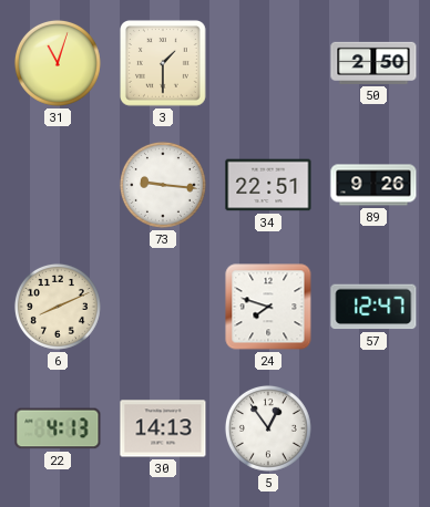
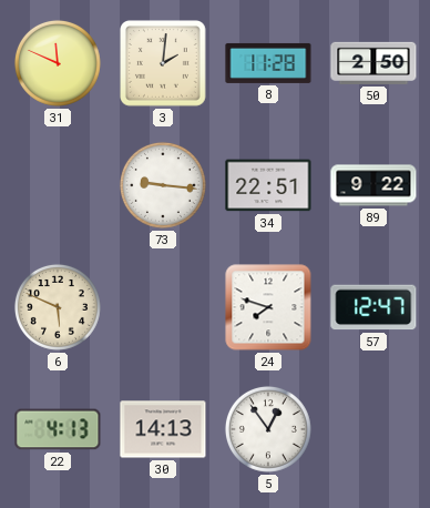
31: 11:03 -> 11:49
3: 1:30 -> 2:01
8: none -> 11:28
89: 9:26 -> 9:22
6: 8:11 -> 5:49
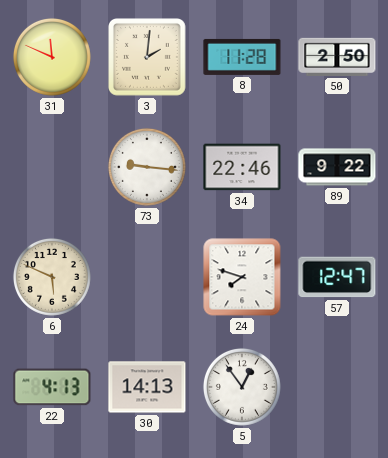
34: 22:51 -> 22:46
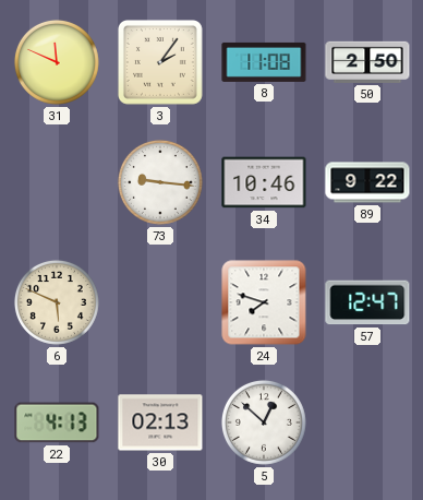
3: 2:01 -> 2:06
8: 11:28 -> 11:08
34: 22:46 -> 10:46
30: 14:13 -> 02:13
5: 12:54 -> 12:52
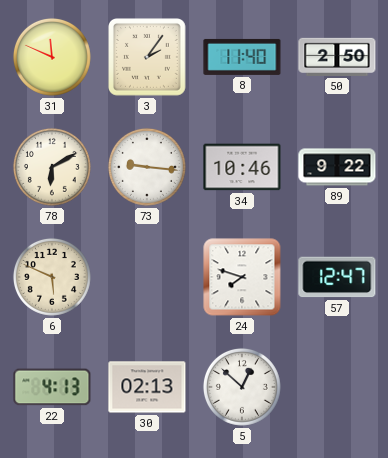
8: 11:08 -> 11:40
78: none -> 6:10
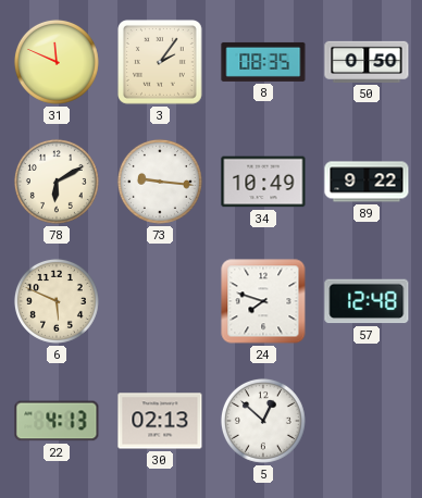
8: 11:40 -> 08:35
50: 2:50 -> 0:50
34: 10:46 -> 10:49
57: 12:47 -> 12:48
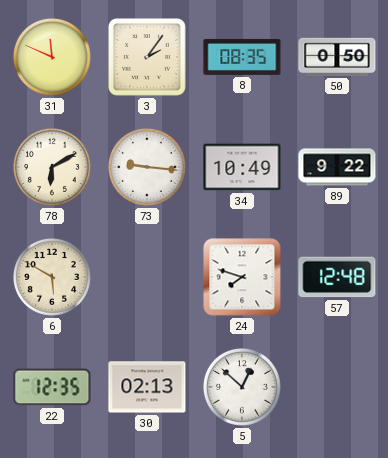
6: 5:49 -> 5:50
22: 4:13 -> 12:35
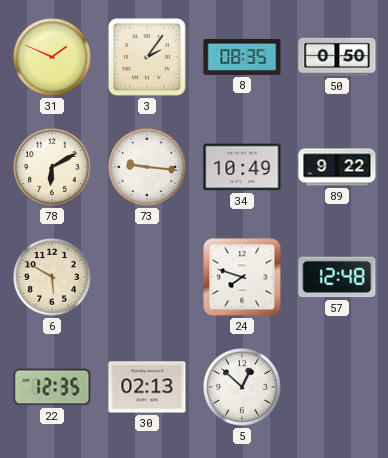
31: 11:49 -> 1:49
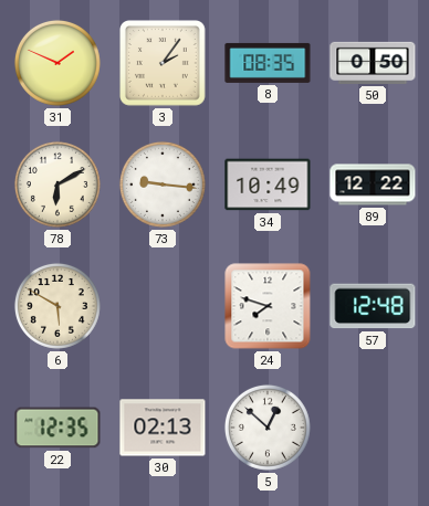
89: 9:22 -> 12:22
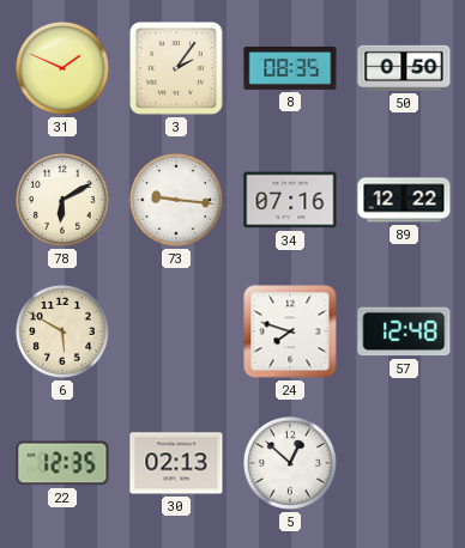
34: 10:49 -> 07:16
